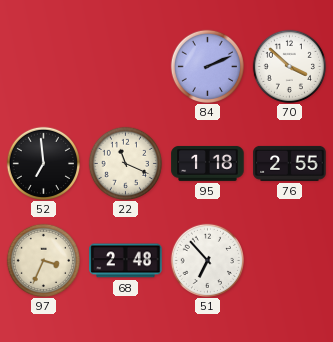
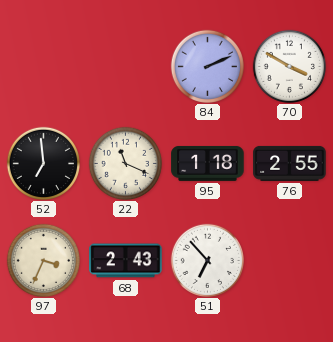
70: 3:52 -> 3:50
68: 2:48 -> 2:43
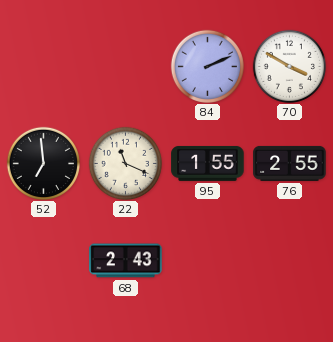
95: 1:18 -> 1:55
97: 3:34 -> none
51: 6:53 -> none
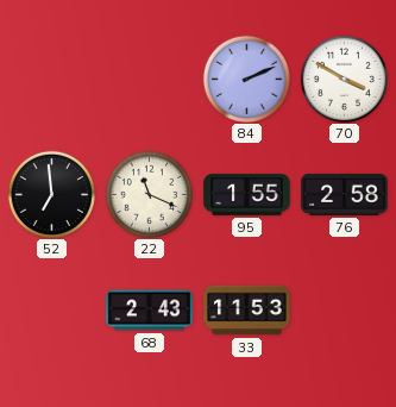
76: 2:55 -> 2:58
33: none -> 11:53
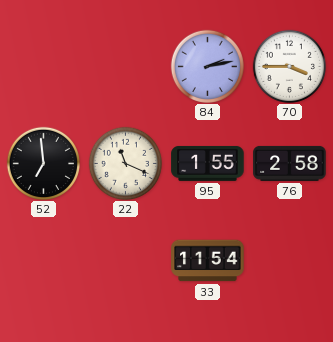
84: 2:11 -> 2:13
70: 3:50 -> 3:45
68: 2:43 -> none
33: 11:53 -> 11:54
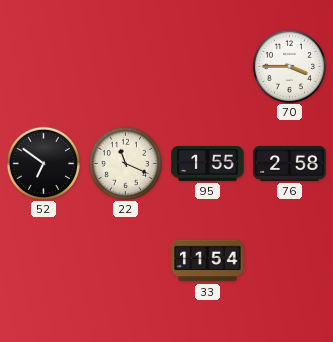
84: 2:13 -> none
52: 6:59 -> 6:51
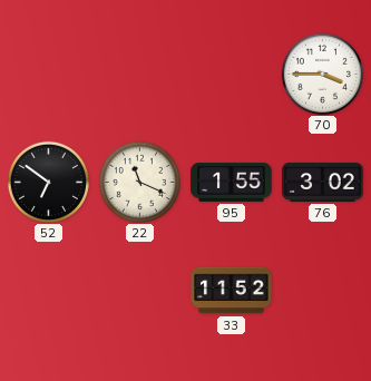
76: 2:58 -> 3:02
33: 11:54 -> 11:52
